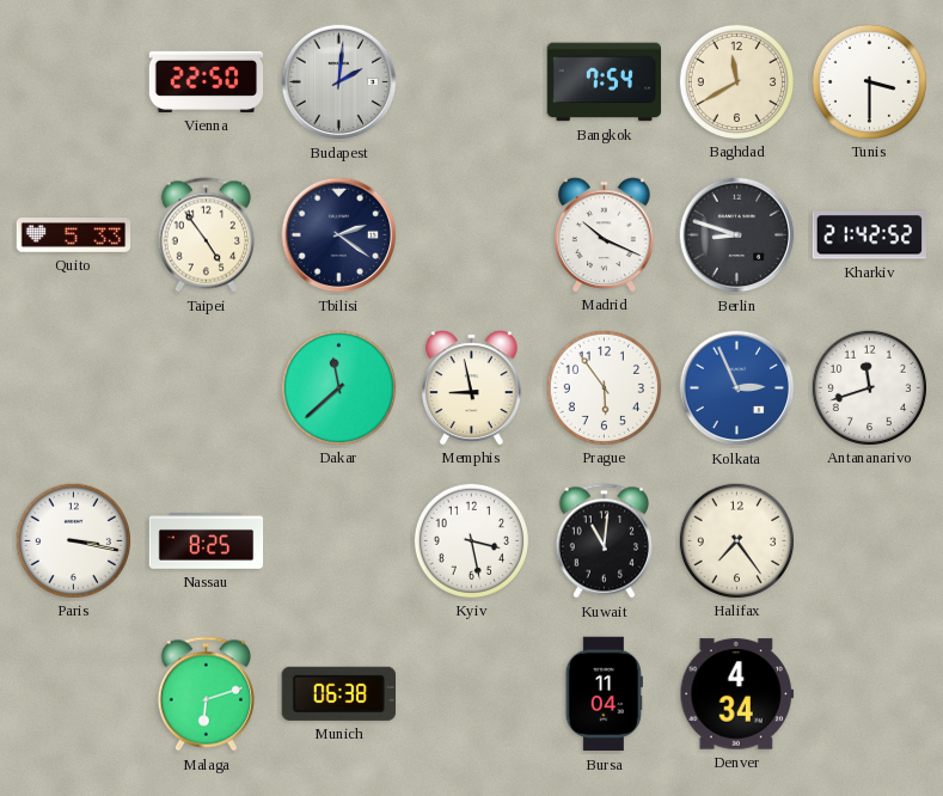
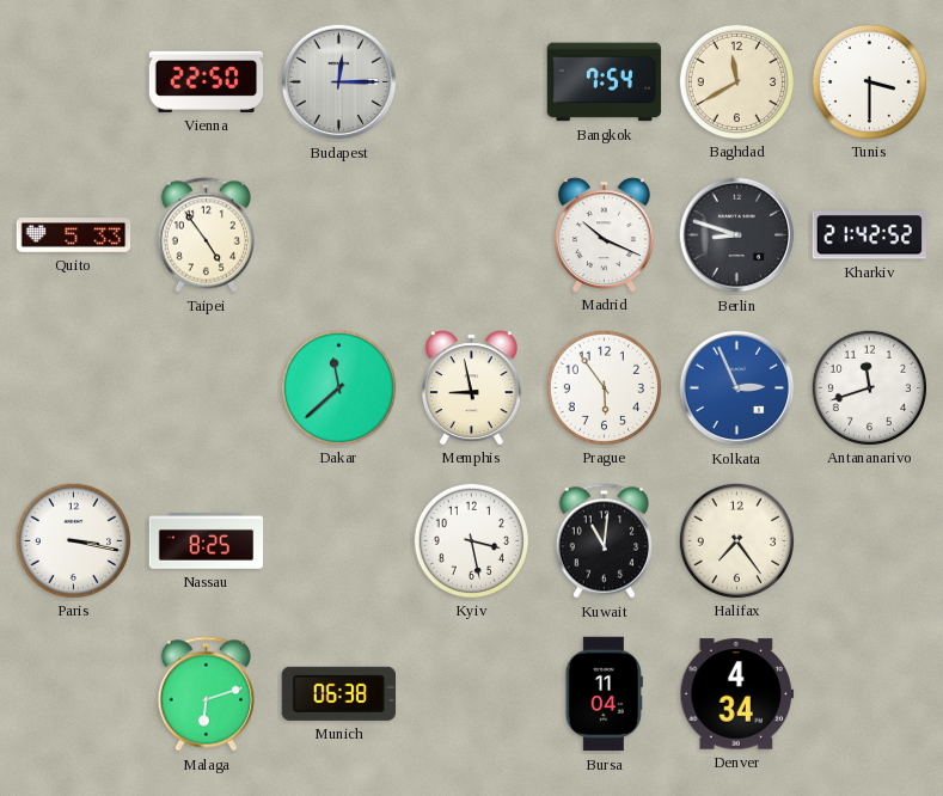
Budapest: 2:01 -> 12:15
Tbilisi: 2:21 -> none
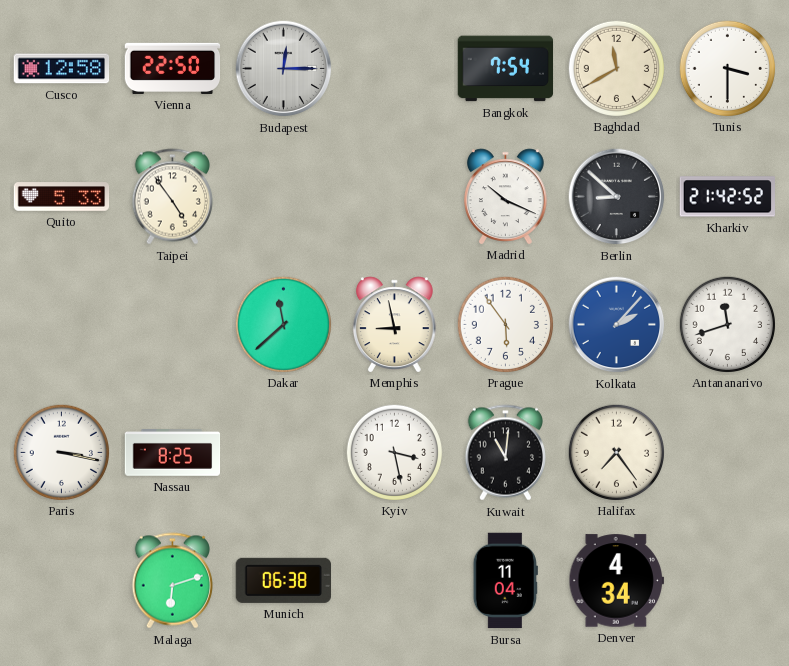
Cusco: none -> 12:58
Berlin: 8:48 -> 8:52
Kolkata: 2:56 -> 2:07
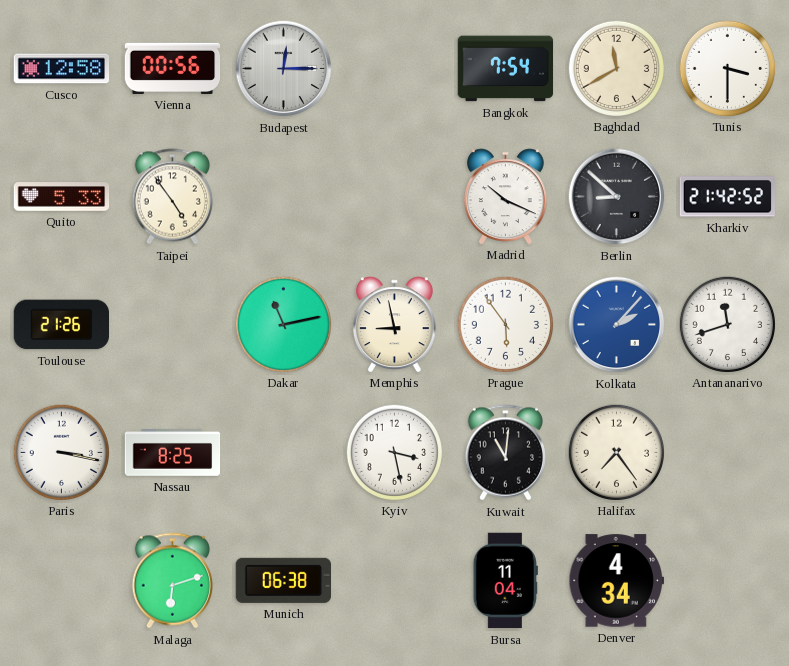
Vienna: 22:50 -> 00:56
Toulouse: none -> 21:26
Dakar: 11:38 -> 11:13
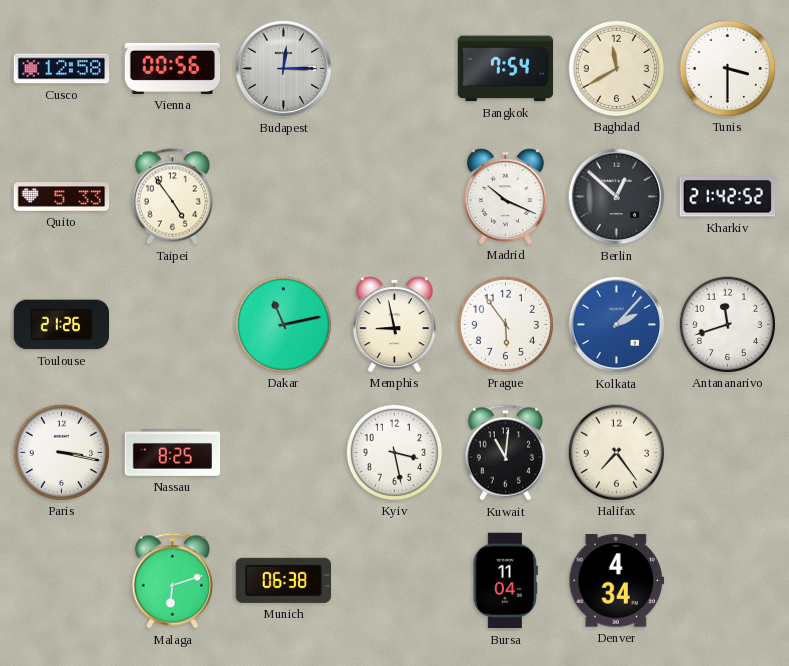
Berlin: 8:52 -> 12:52
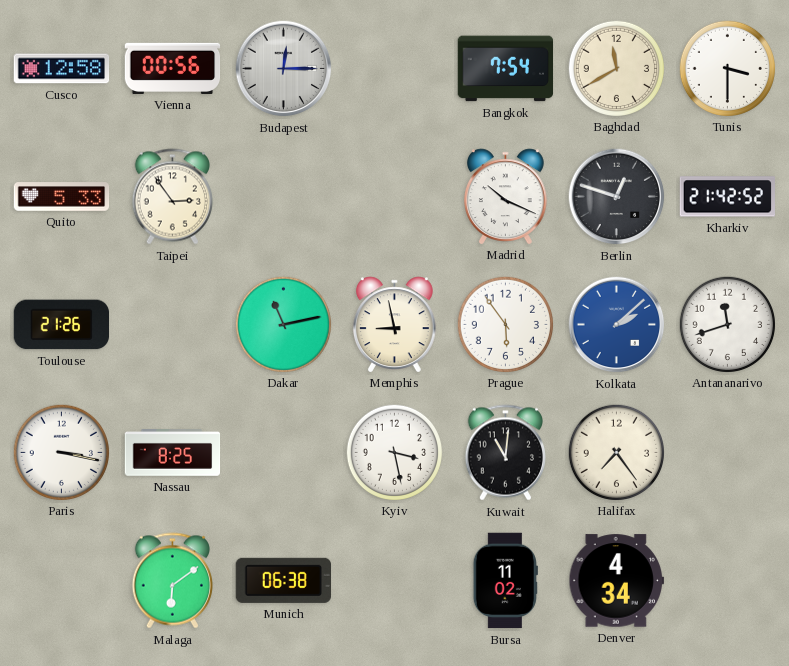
Taipei: 4:54 -> 2:54
Berlin: 12:52 -> 12:48
Kolkata: 2:07 -> 2:08
Malaga: 6:12 -> 6:09
Bursa: 11:04 -> 11:02
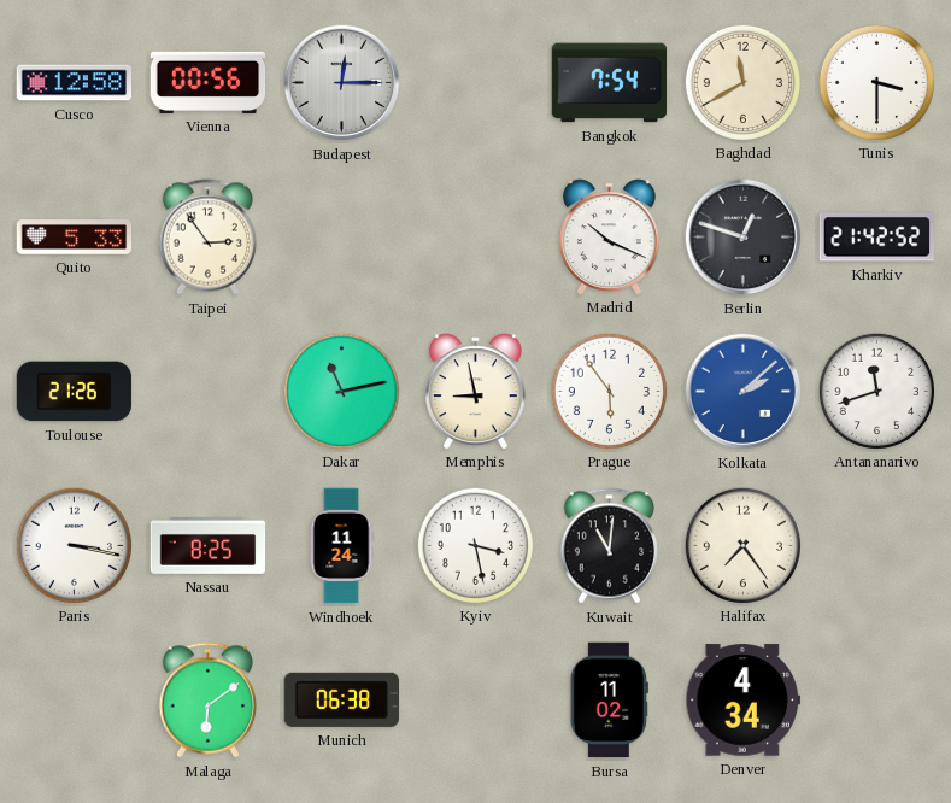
Windhoek: none -> 11:24
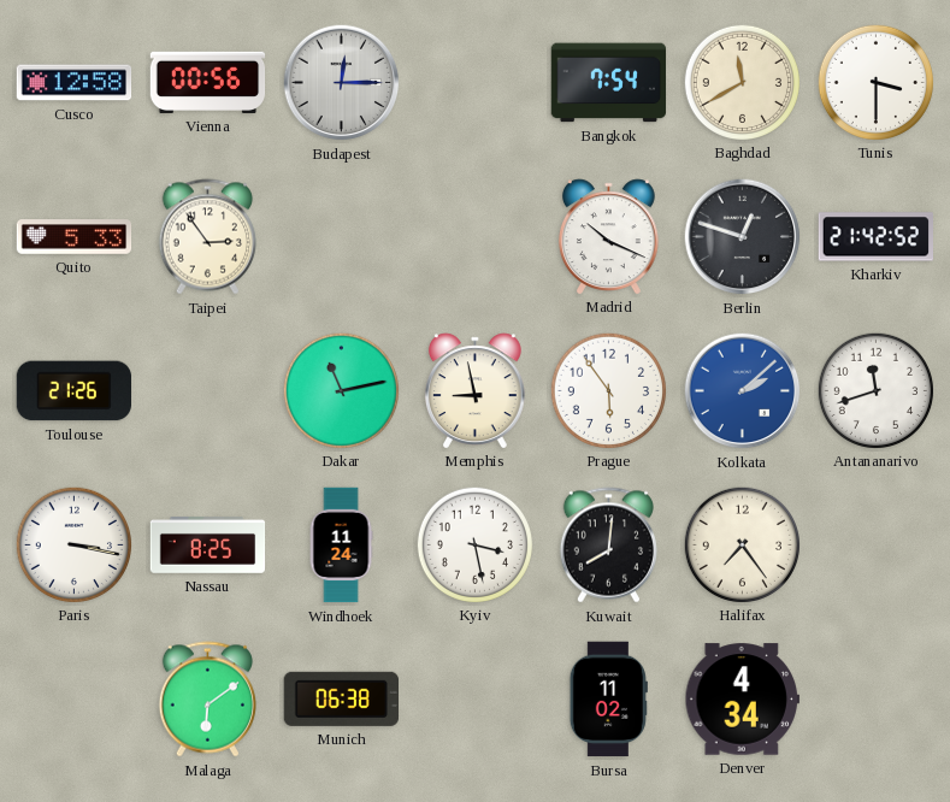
Kuwait: 11:01 -> 8:01
